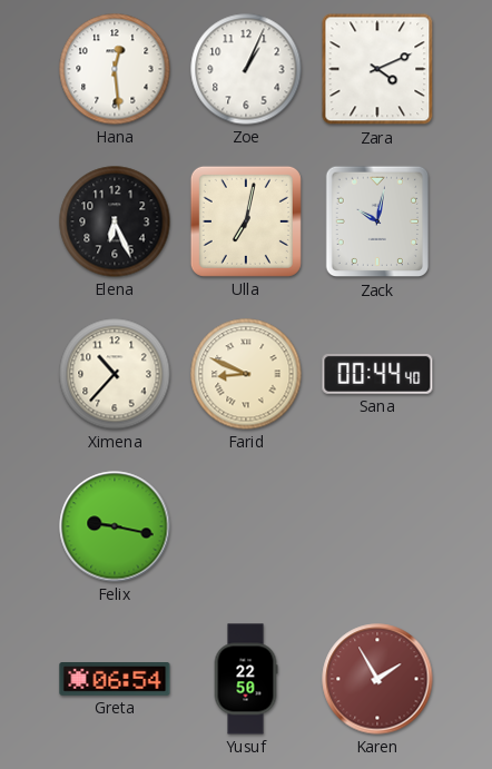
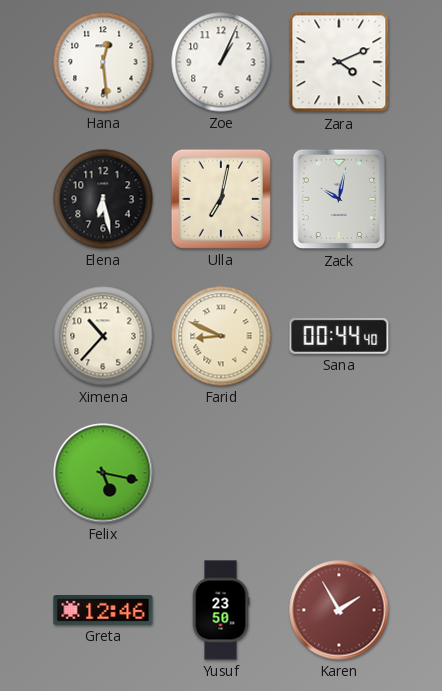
Elena: 6:26 -> 6:28
Felix: 9:17 -> 5:17
Greta: 06:54 -> 12:46
Yusuf: 22:50 -> 23:50
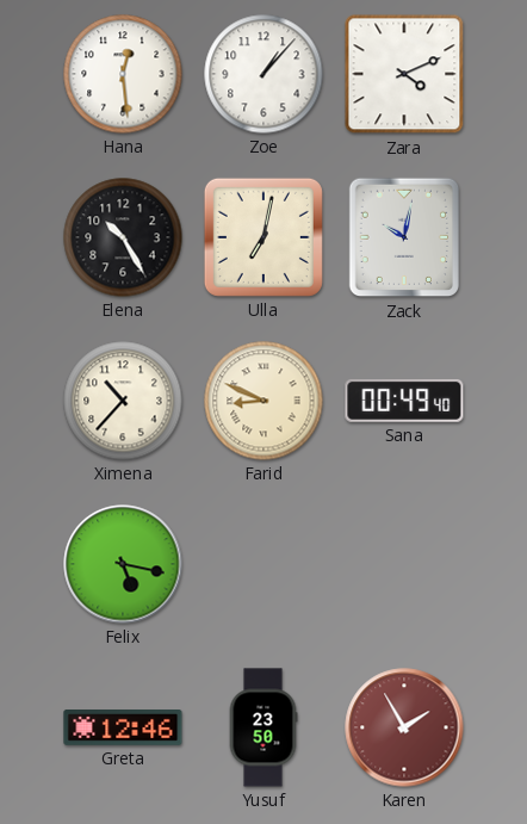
Zoe: 1:04 -> 1:07
Elena: 6:28 -> 10:25
Sana: 00:44 -> 00:49
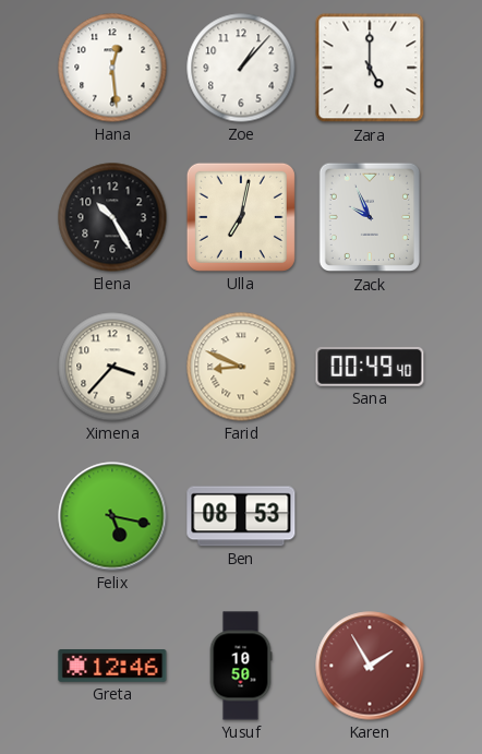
Zara: 4:11 -> 5:00
Zack: 10:02 -> 9:56
Ximena: 10:37 -> 3:37
Ben: none -> 08:53
Yusuf: 23:50 -> 10:50
